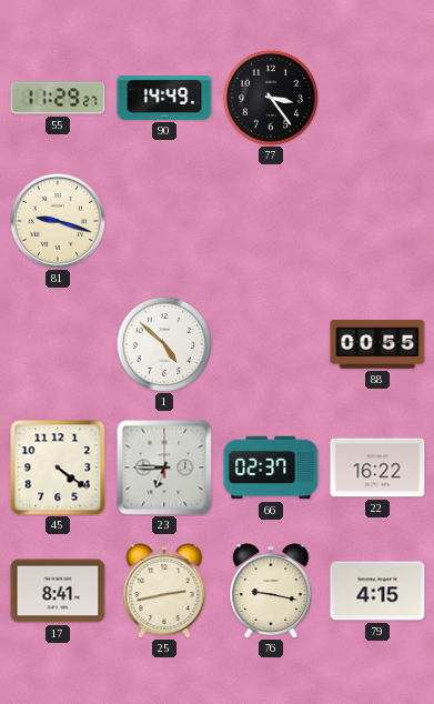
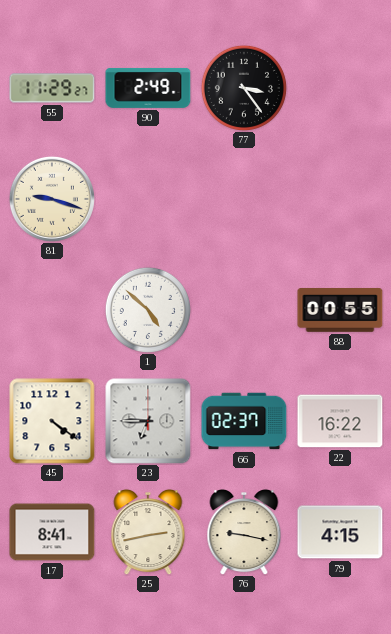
90: 14:49 -> 2:49
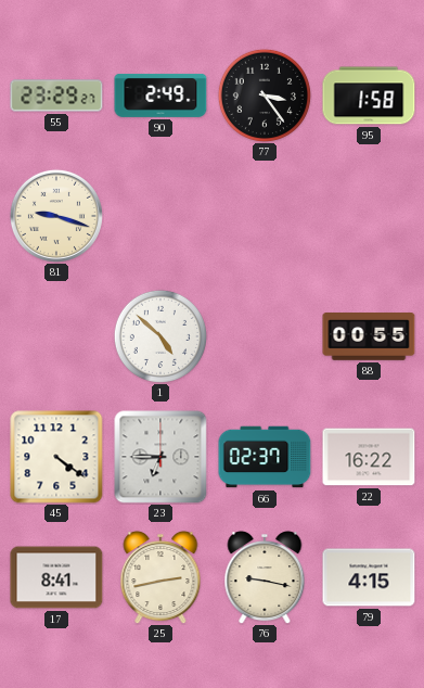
55: 11:29 -> 23:29
95: none -> 1:58
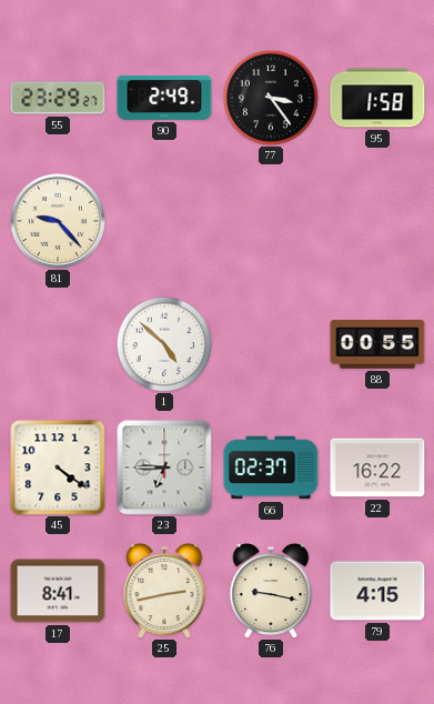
81: 9:18 -> 9:23
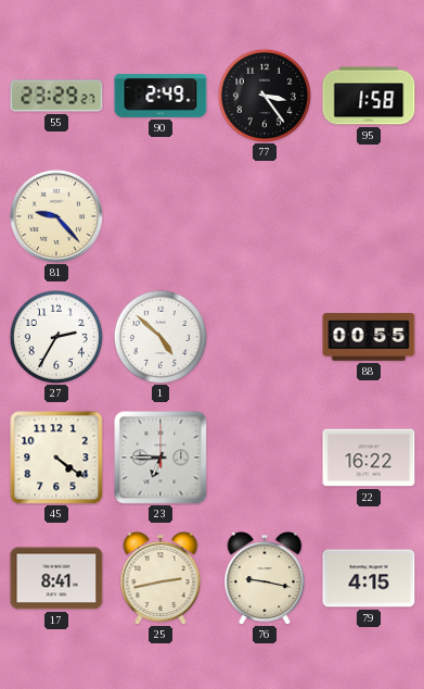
27: none -> 2:35
66: 02:37 -> none
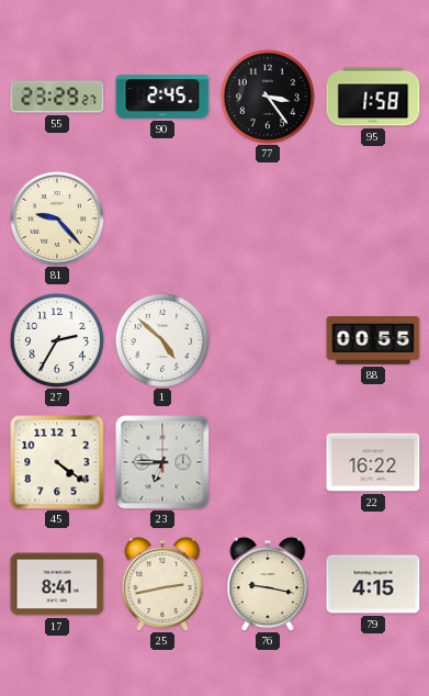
90: 2:49 -> 2:45
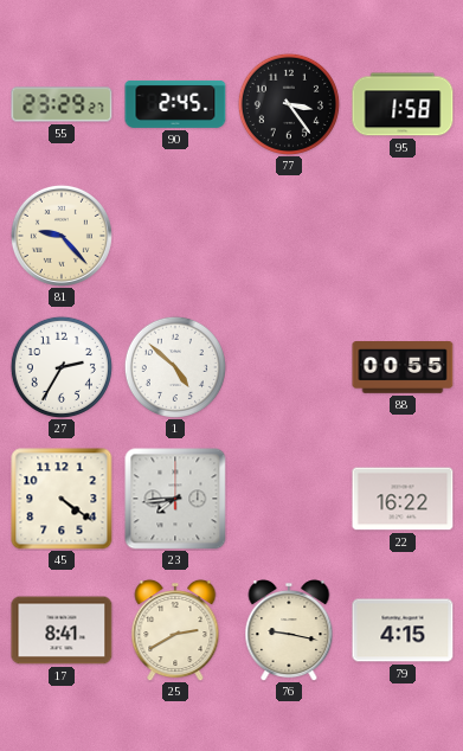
23: 6:45 -> 7:44
25: 2:43 -> 2:40
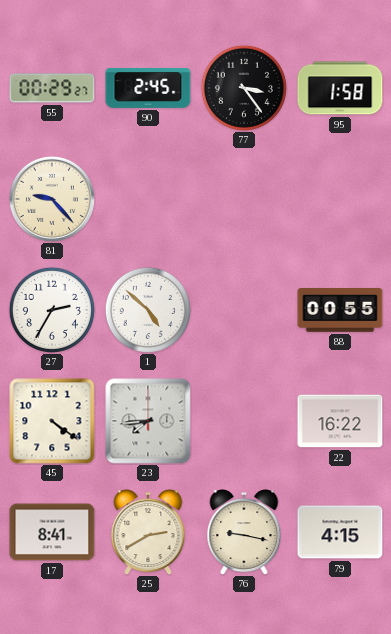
55: 23:29 -> 00:29
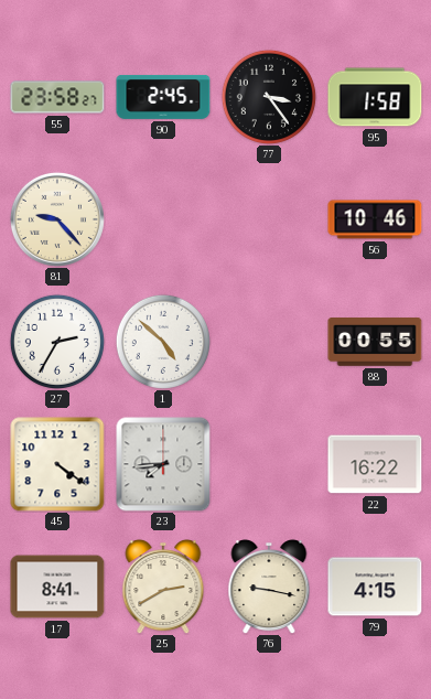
55: 00:29 -> 23:58
56: none -> 10:46
